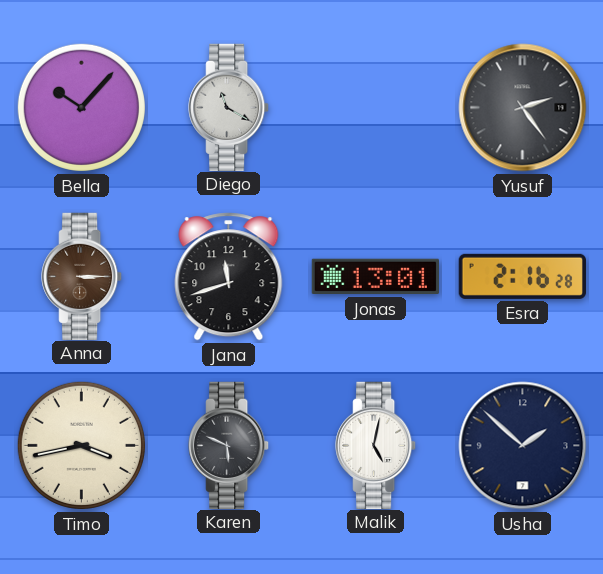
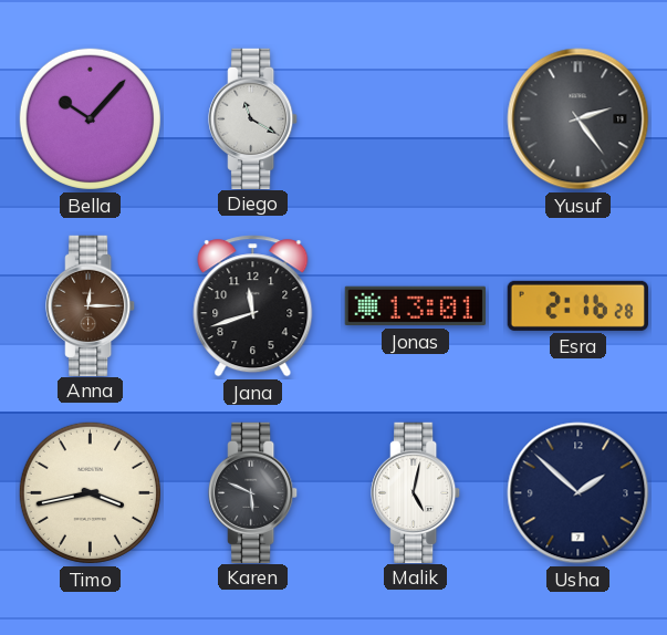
Anna: 3:15 -> 12:15
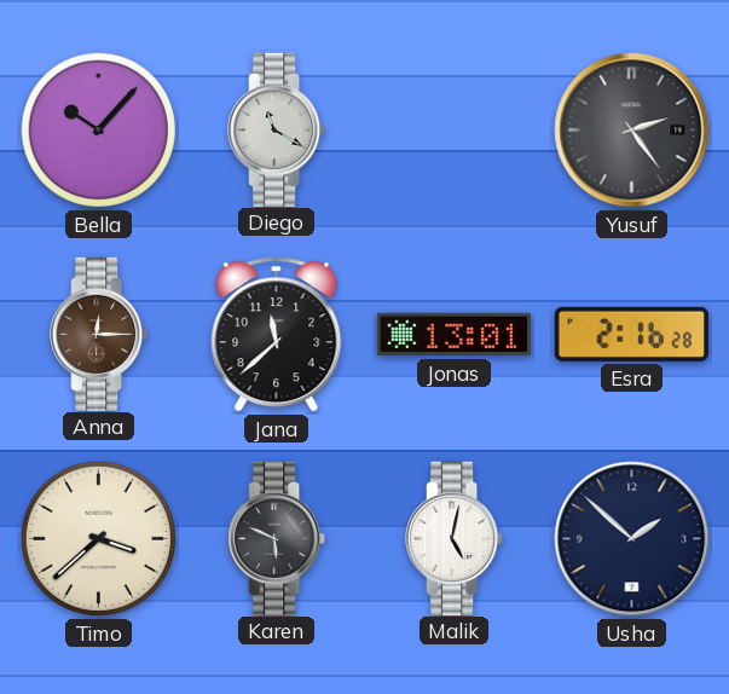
Jana: 11:42 -> 11:38
Timo: 3:43 -> 3:38
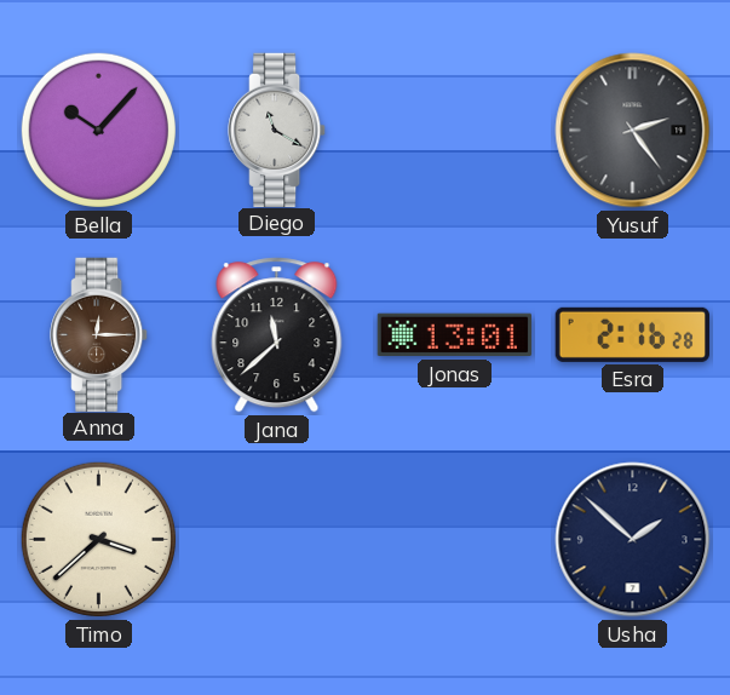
Karen: 5:49 -> none
Malik: 5:02 -> none
